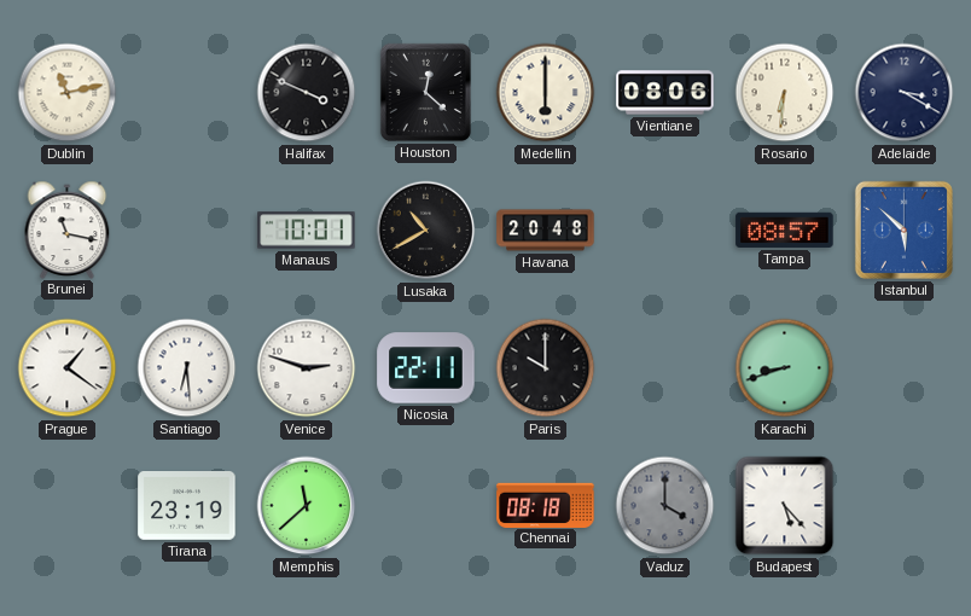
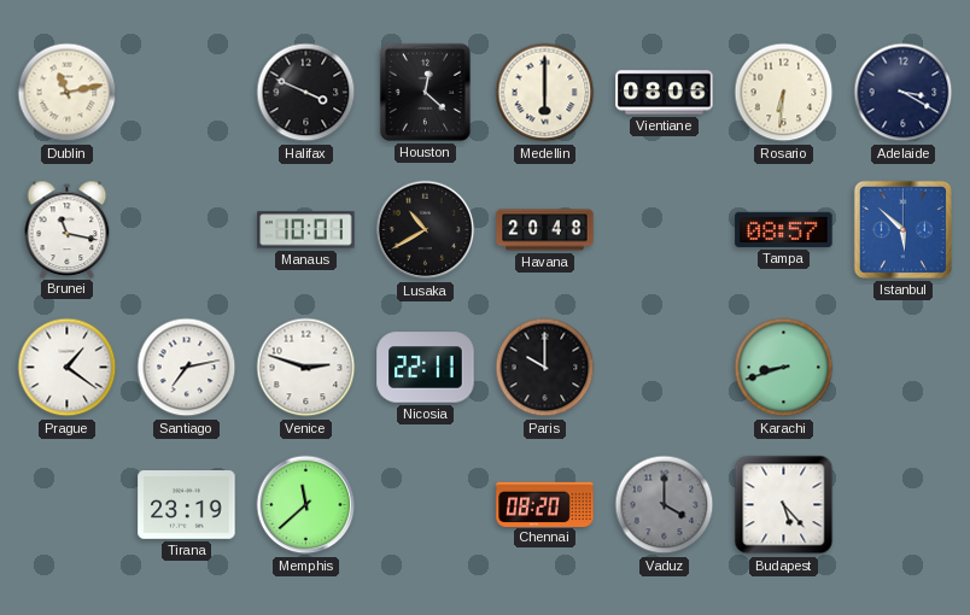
Santiago: 6:29 -> 7:13
Chennai: 08:18 -> 08:20
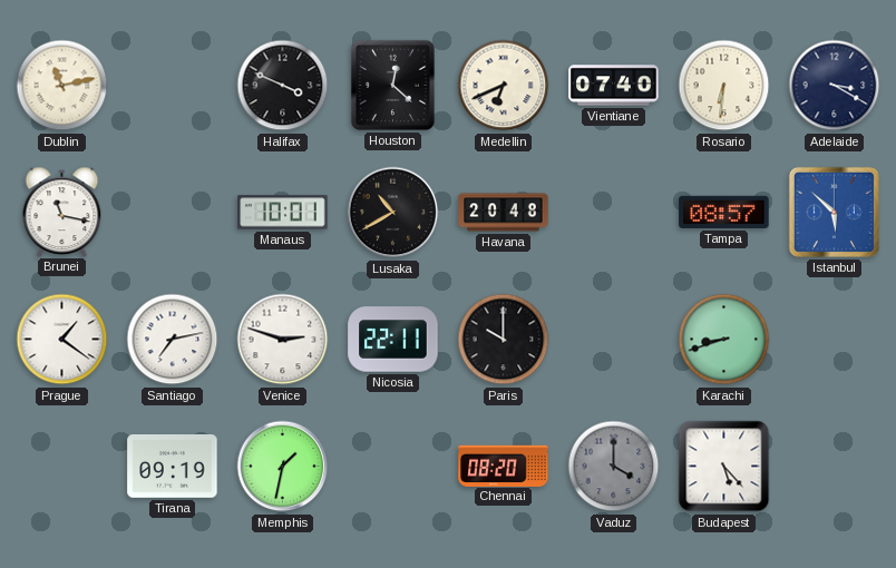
Medellin: 6:00 -> 6:41
Vientiane: 08:06 -> 07:40
Tirana: 23:19 -> 09:19
Memphis: 11:38 -> 1:32
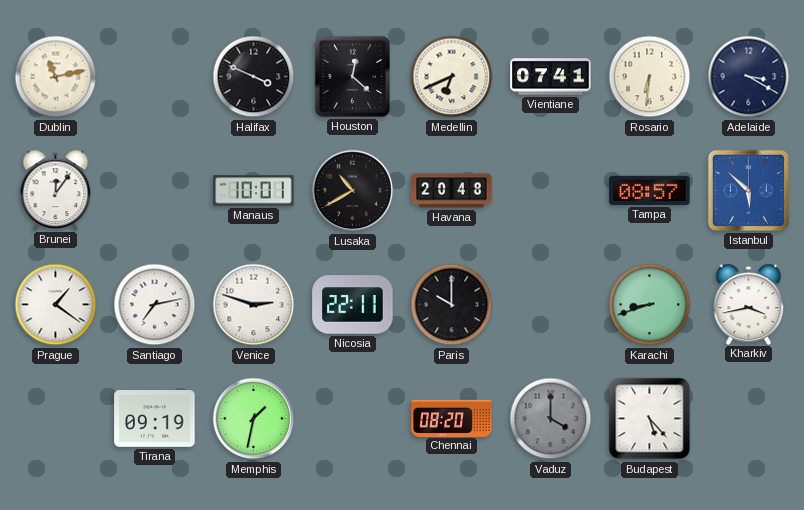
Vientiane: 07:40 -> 07:41
Brunei: 11:17 -> 12:06
Kharkiv: none -> 3:43
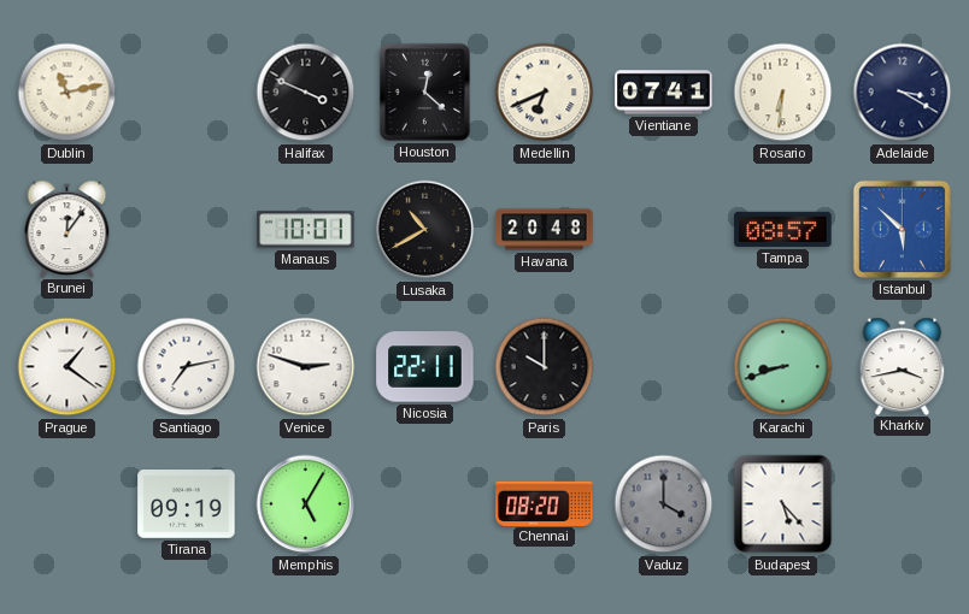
Memphis: 1:32 -> 5:05
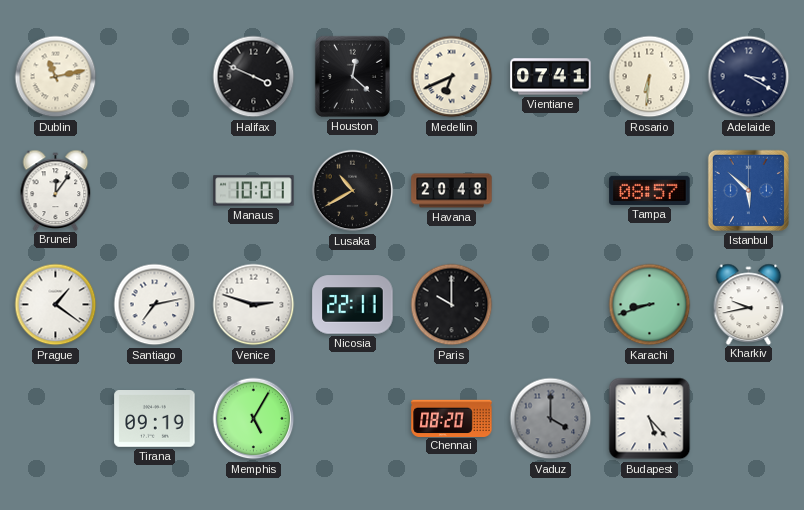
Kharkiv: 3:43 -> 9:43
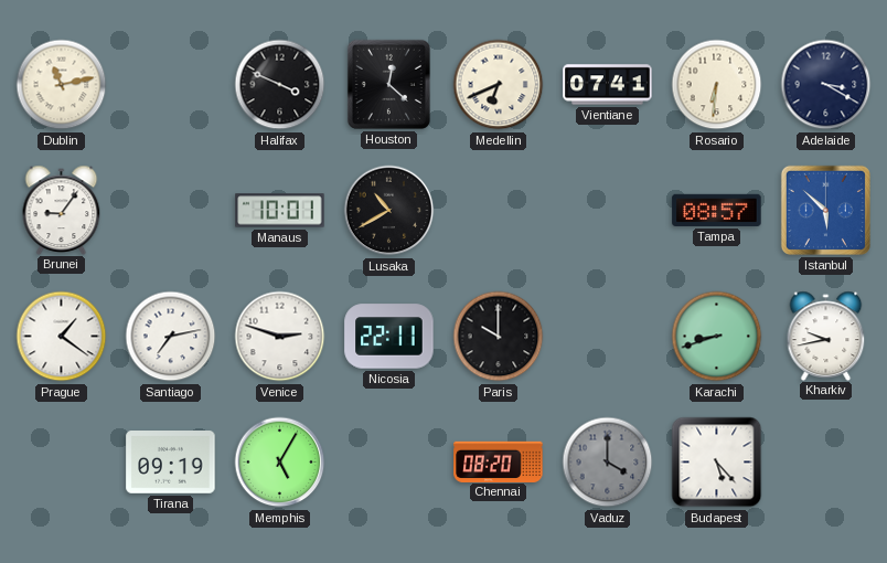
Brunei: 12:06 -> 9:06
Havana: 20:48 -> none
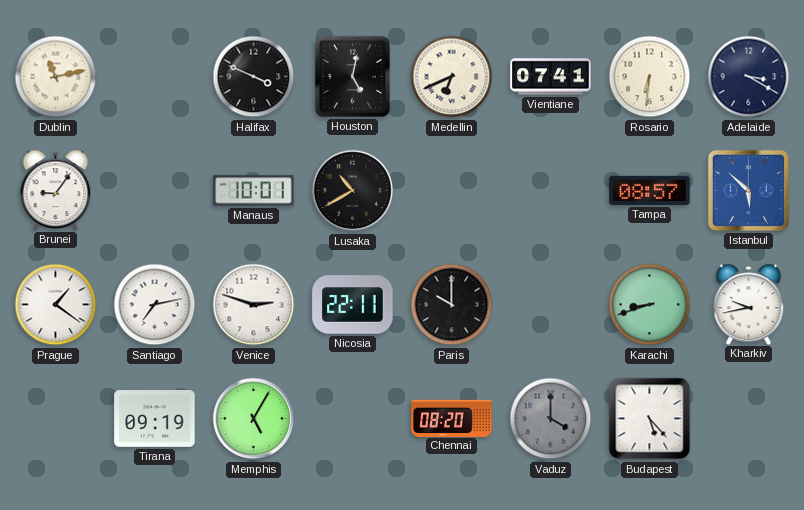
Houston: 12:22 -> 5:02
